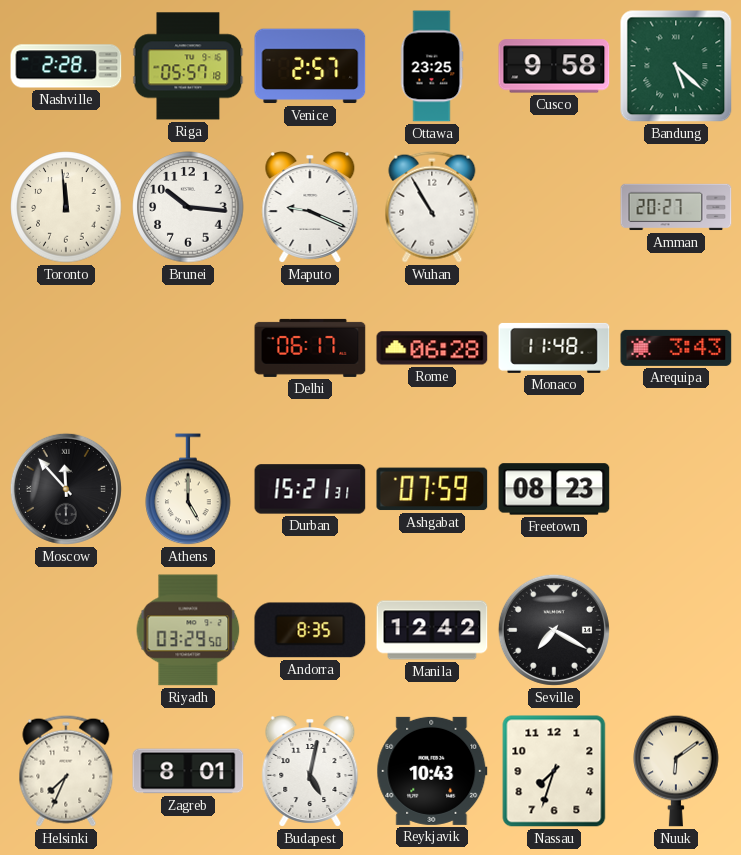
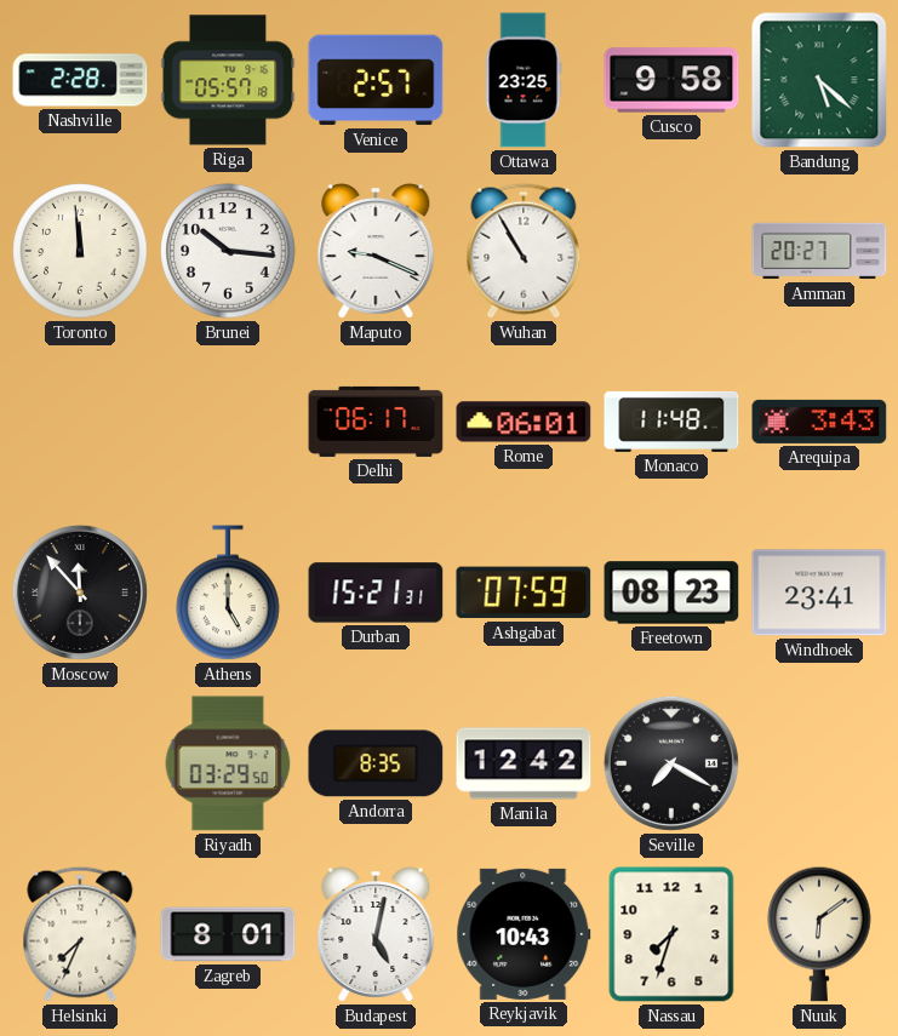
Rome: 06:28 -> 06:01
Windhoek: none -> 23:41
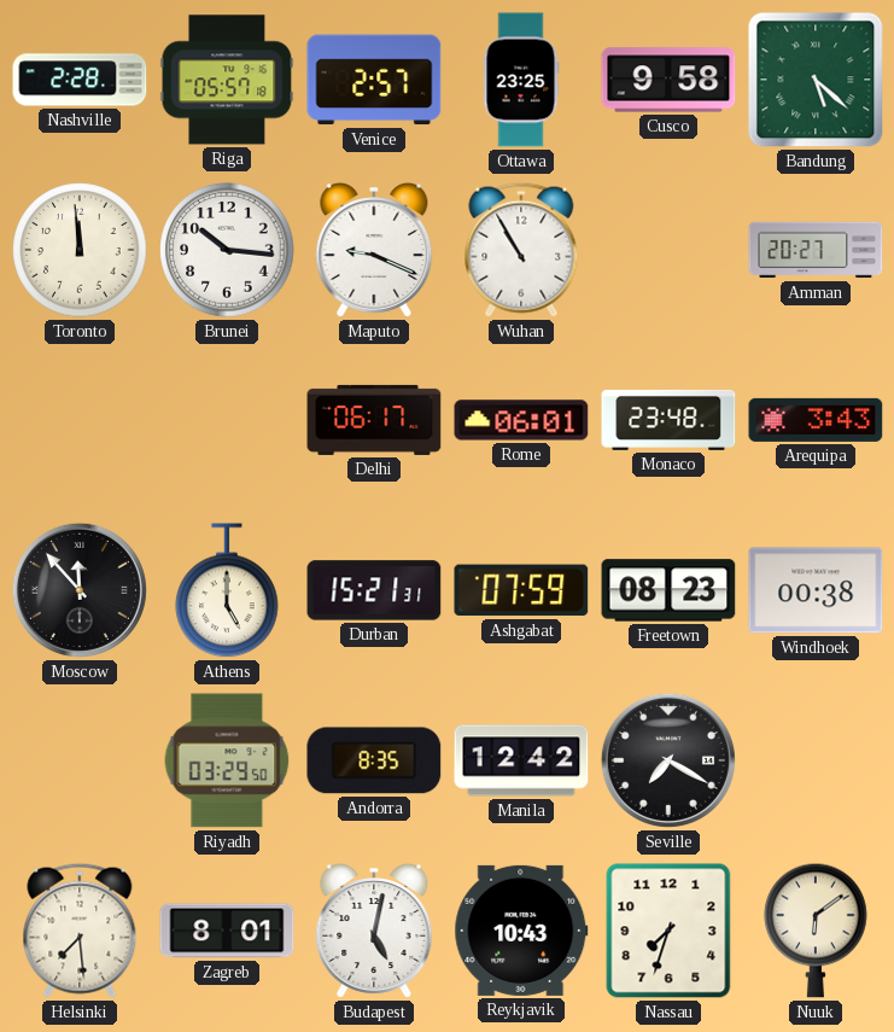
Monaco: 11:48 -> 23:48
Windhoek: 23:41 -> 00:38
Helsinki: 7:34 -> 7:29
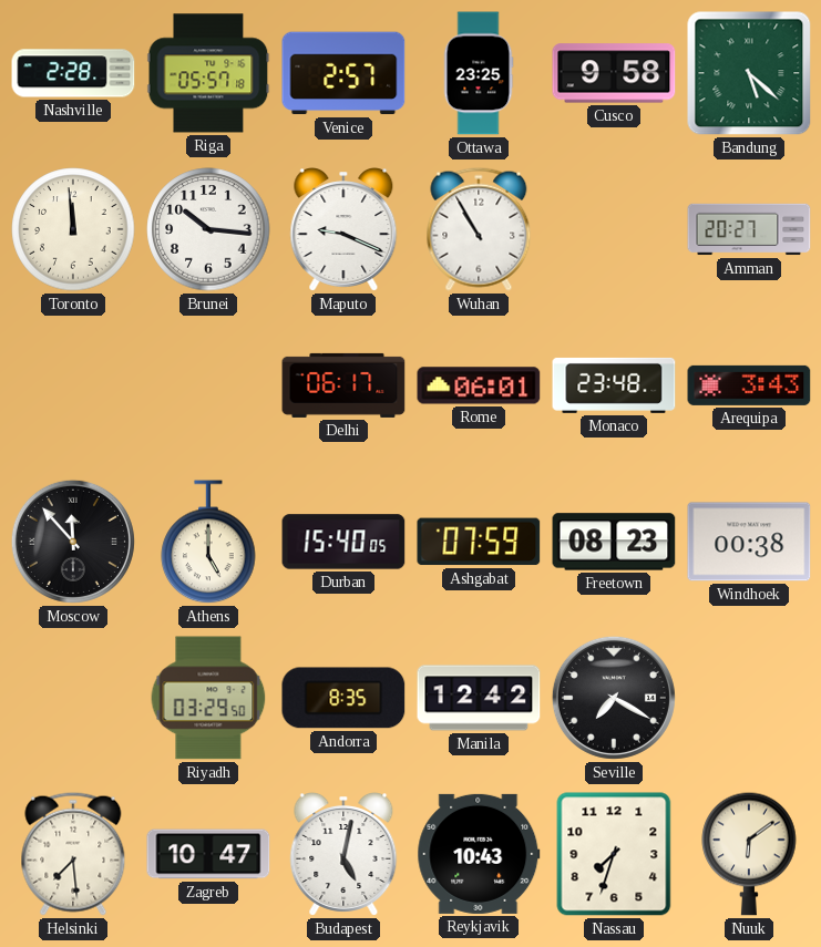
Durban: 15:21 -> 15:40
Zagreb: 8:01 -> 10:47
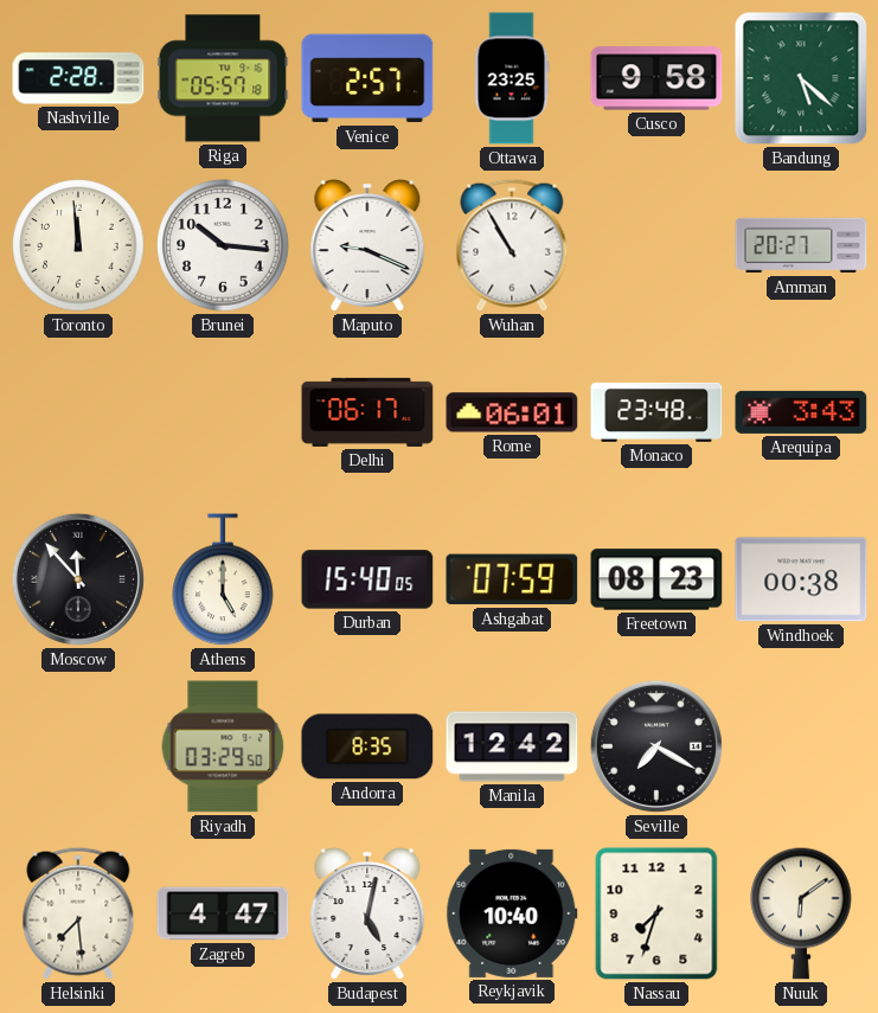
Zagreb: 10:47 -> 4:47
Reykjavik: 10:43 -> 10:40
